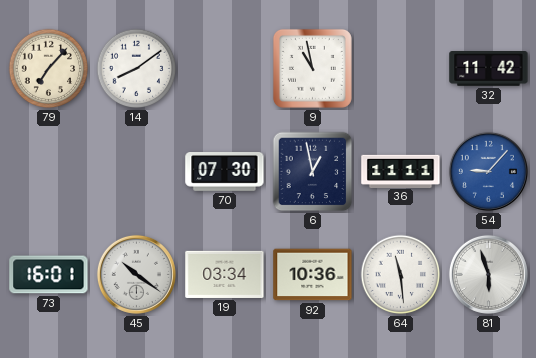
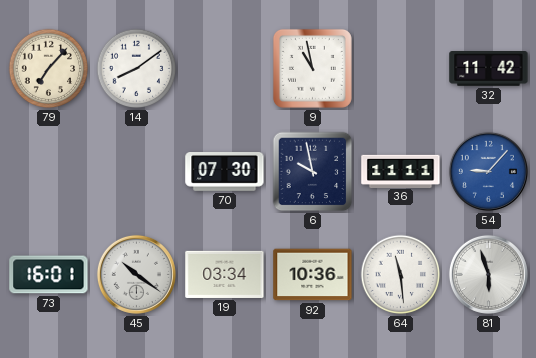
6: 12:58 -> 9:58
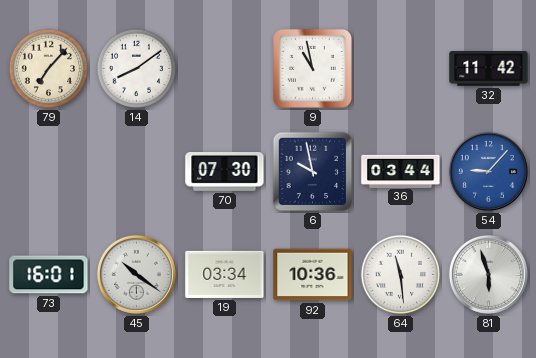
36: 11:11 -> 03:44
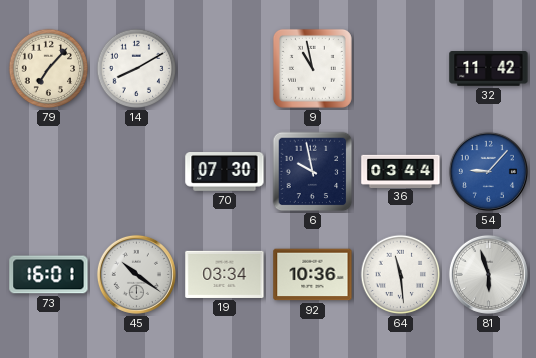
14: 8:09 -> 8:10
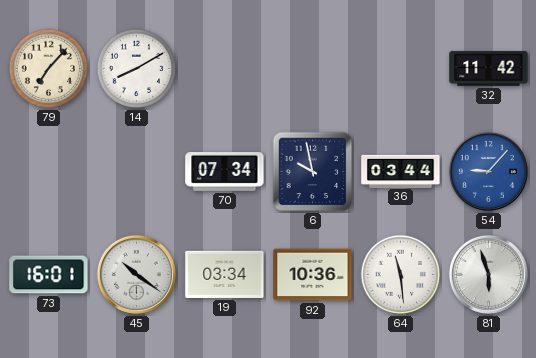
9: 10:58 -> none
70: 07:30 -> 07:34
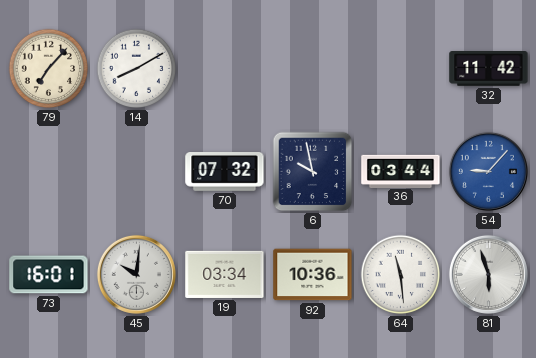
70: 07:34 -> 07:32
45: 10:21 -> 10:01
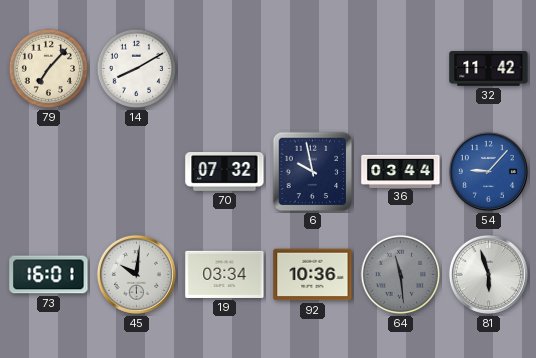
64 dial: white -> grey
